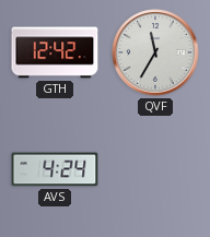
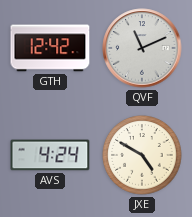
QVF: 11:35 -> 11:11
JXE: none -> 4:50
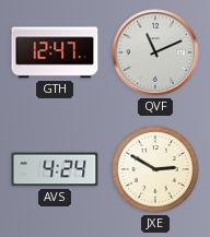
GTH: 12:42 -> 12:47
JXE: 4:50 -> 2:50
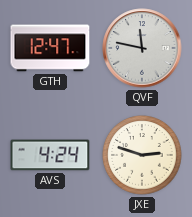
QVF: 11:11 -> 11:47
JXE: 2:50 -> 2:48
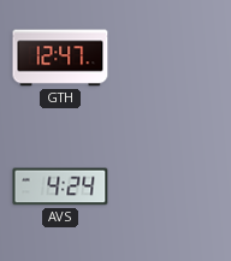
QVF: 11:47 -> none
JXE: 2:48 -> none
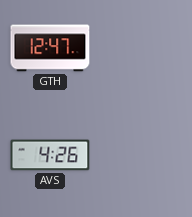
AVS: 4:24 -> 4:26
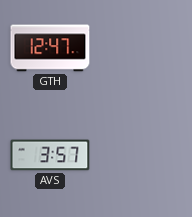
AVS: 4:26 -> 3:57
